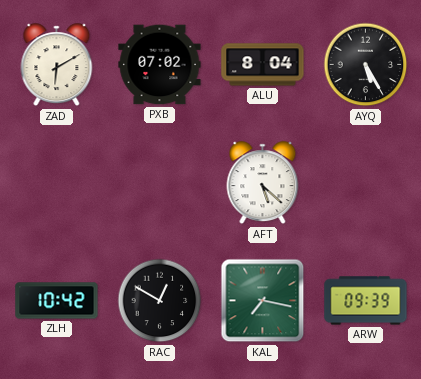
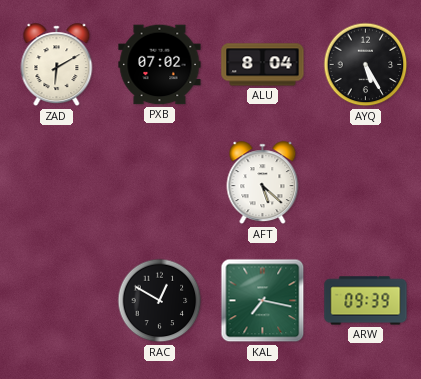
ZLH: 10:42 -> none
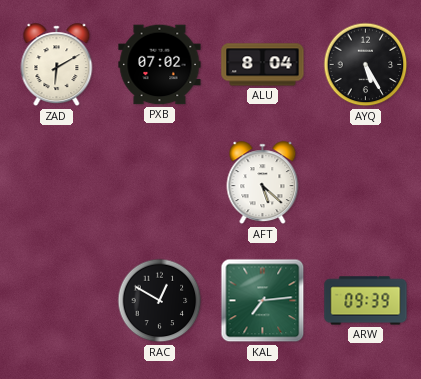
KAL: 7:17 -> 7:14
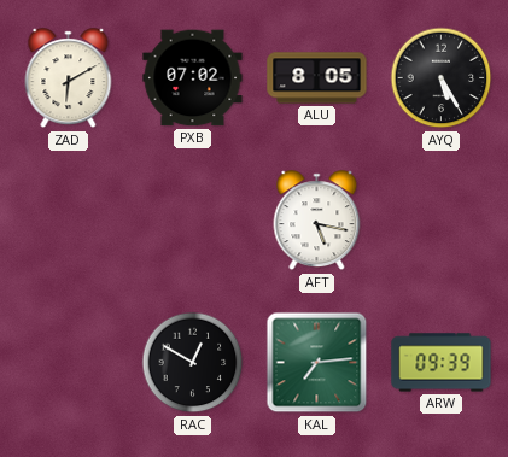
ALU: 8:04 -> 8:05
AFT: 5:22 -> 5:17
